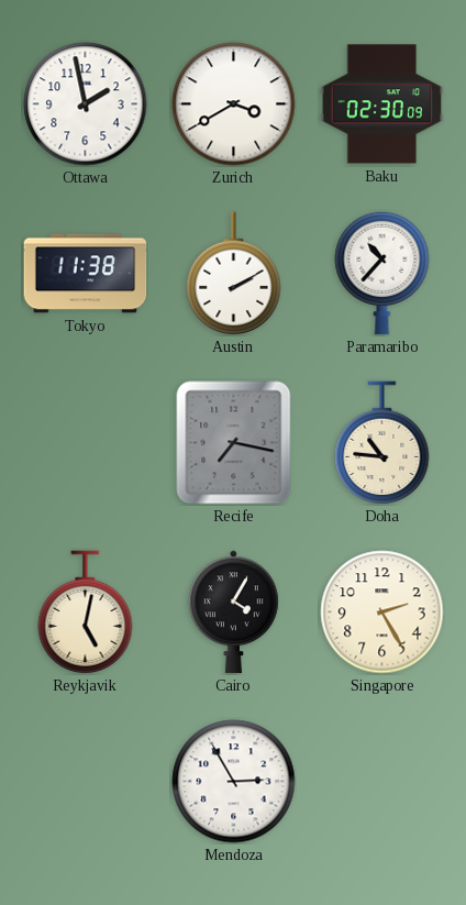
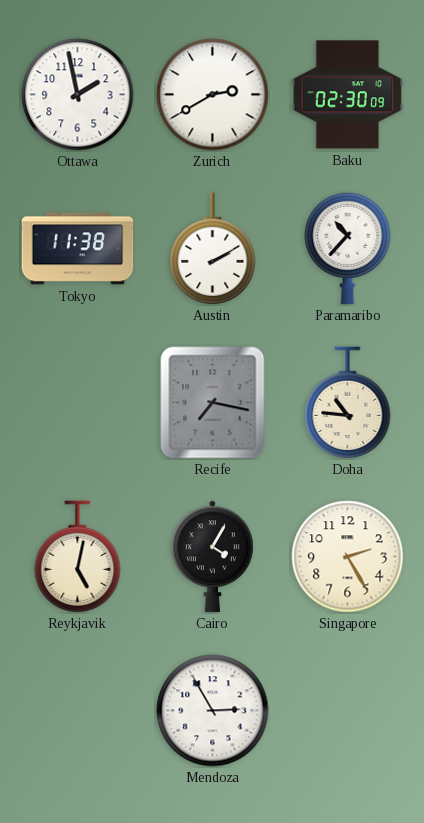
Zurich: 3:40 -> 2:40
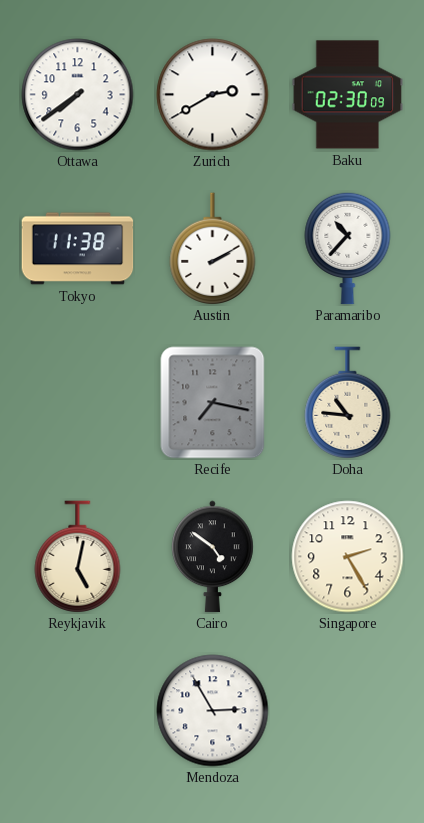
Ottawa: 1:58 -> 7:39
Cairo: 4:05 -> 4:51
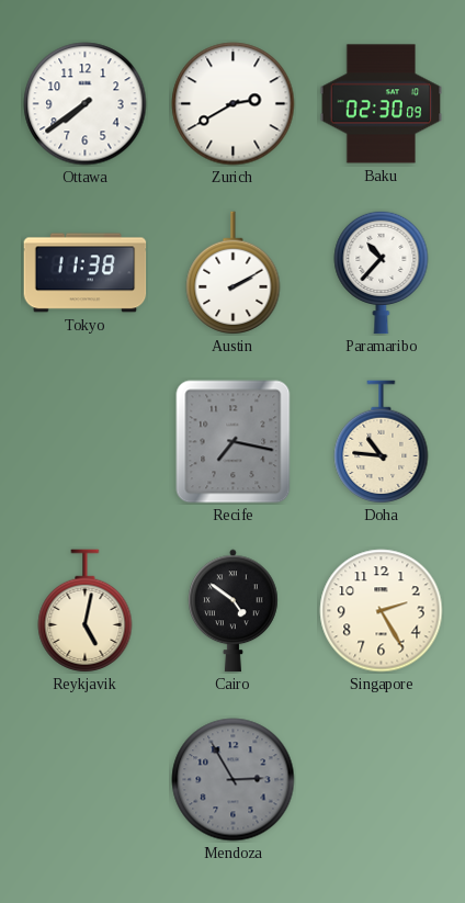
Mendoza dial: white -> grey
